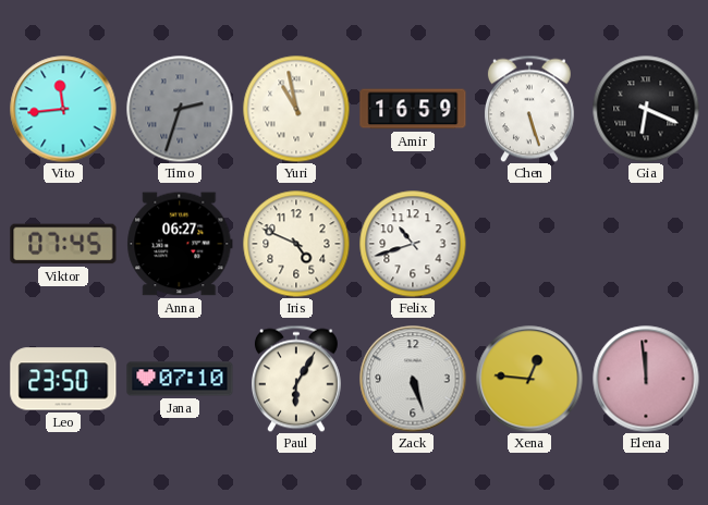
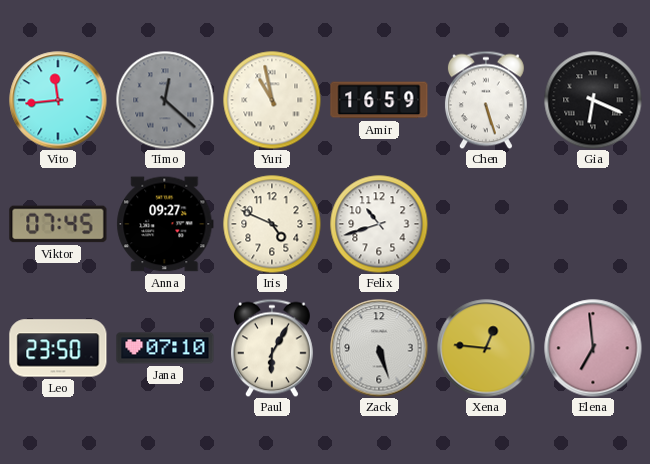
Timo: 2:33 -> 12:22
Anna: 06:27 -> 09:27
Elena: 11:59 -> 6:59
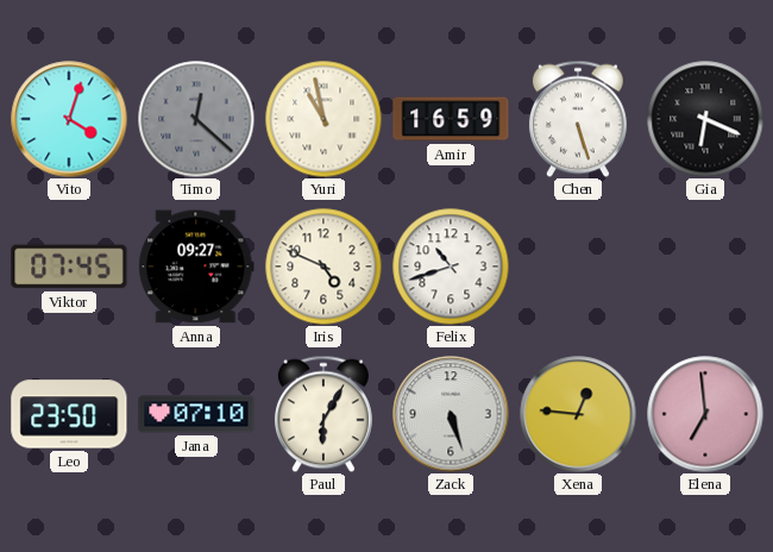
Vito: 11:44 -> 4:03
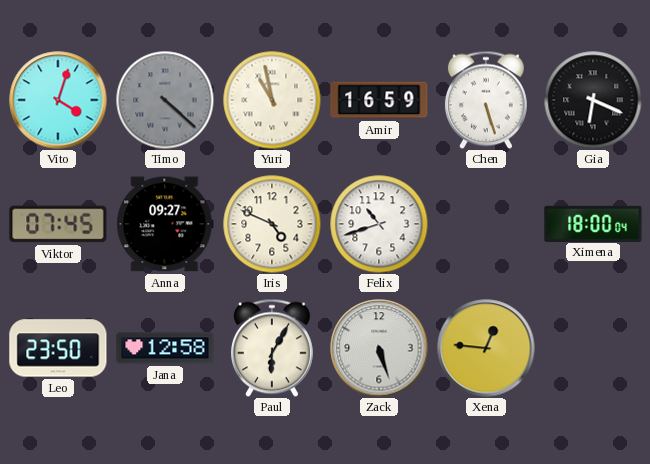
Timo: 12:22 -> 4:22
Ximena: none -> 18:00
Jana: 07:10 -> 12:58
Elena: 6:59 -> none
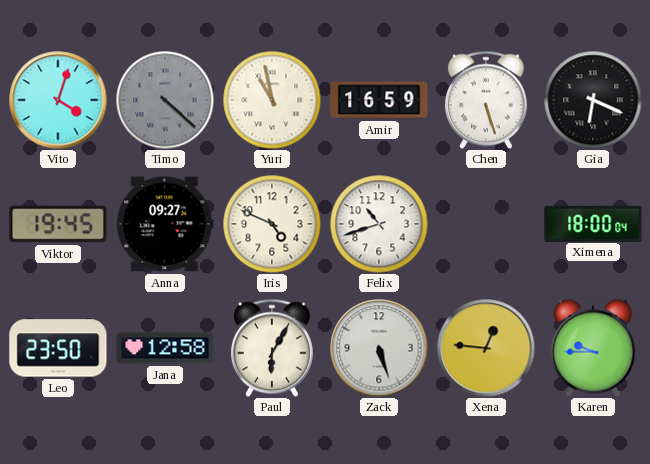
Viktor: 07:45 -> 19:45
Karen: none -> 9:45
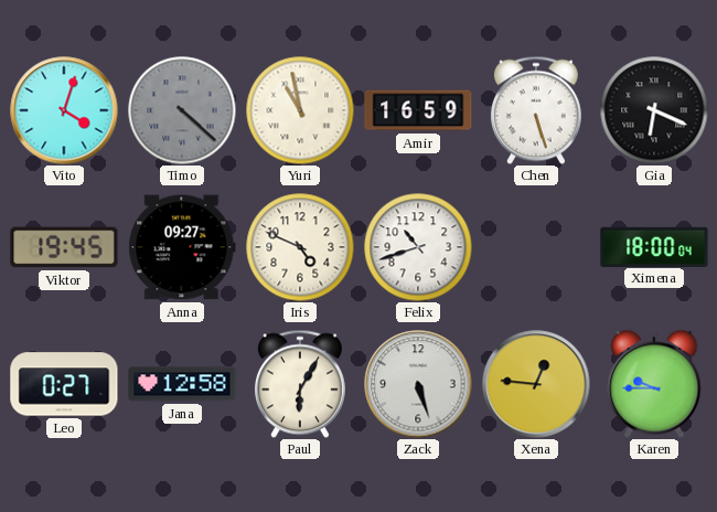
Leo: 23:50 -> 0:27
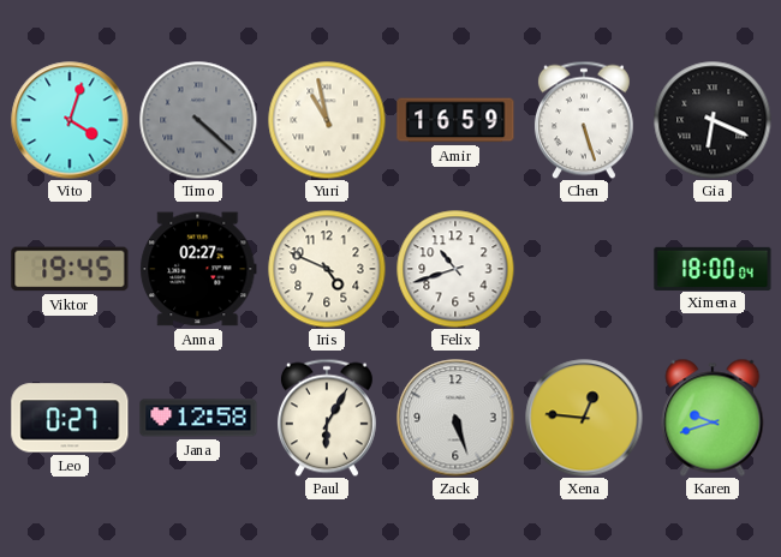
Anna: 09:27 -> 02:27
Karen: 9:45 -> 9:42
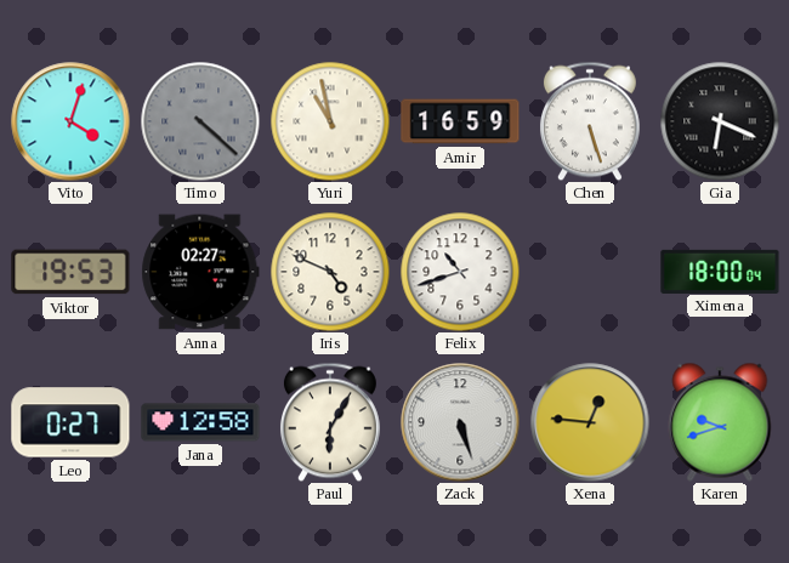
Viktor: 19:45 -> 19:53
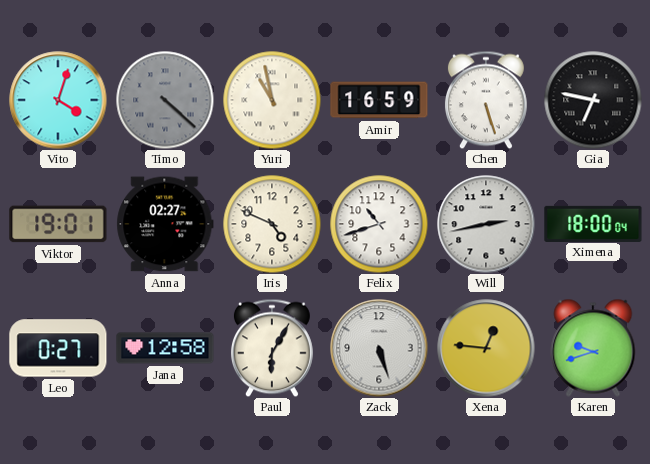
Gia: 6:19 -> 6:47
Viktor: 19:53 -> 19:01
Will: none -> 2:43
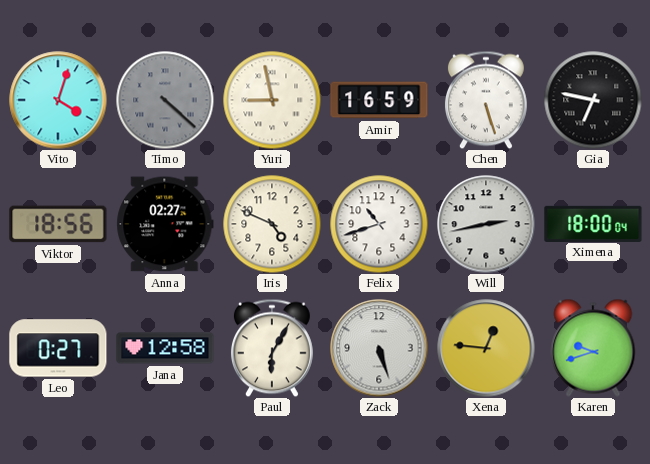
Yuri: 10:58 -> 8:58
Viktor: 19:01 -> 18:56
